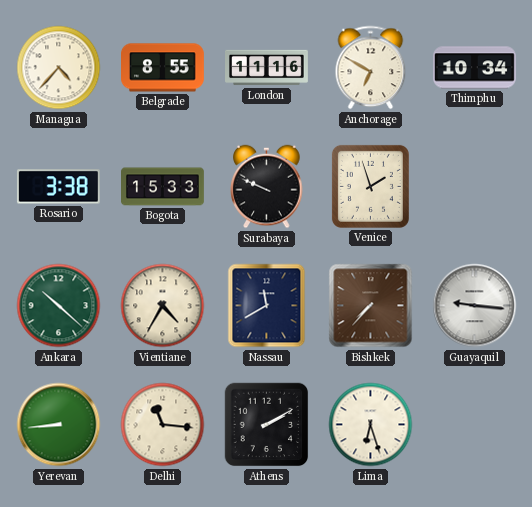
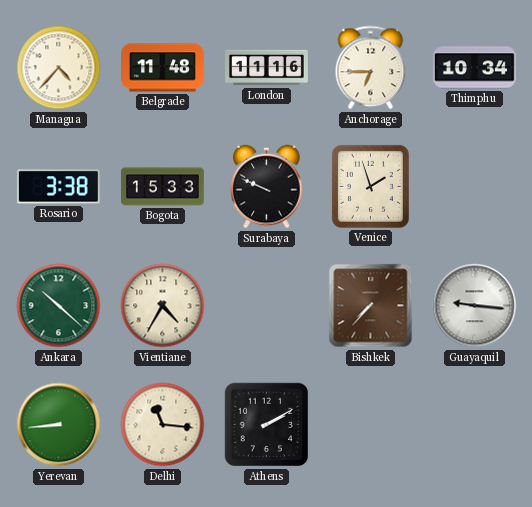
Belgrade: 8:55 -> 11:48
Anchorage: 6:50 -> 6:45
Nassau: 11:40 -> none
Lima: 6:27 -> none
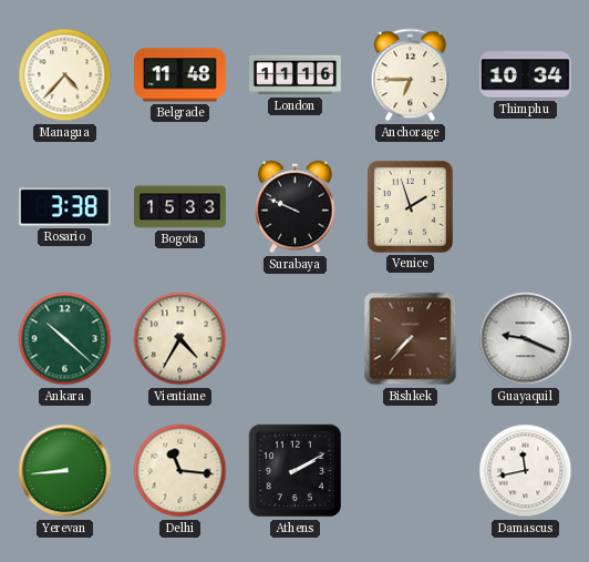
Guayaquil: 9:16 -> 9:19
Damascus: none -> 11:43
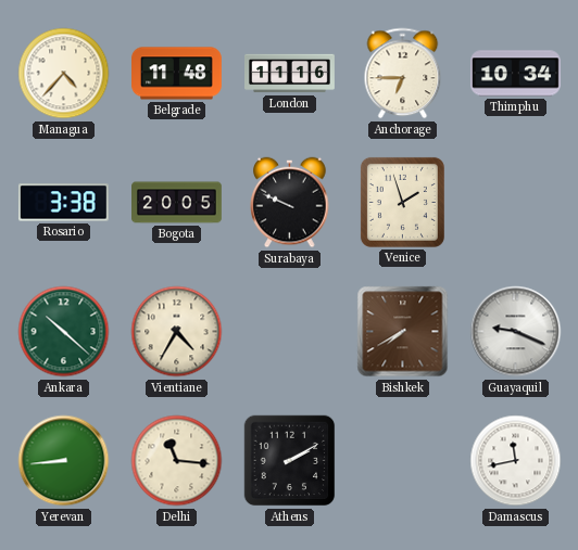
Bogota: 15:33 -> 20:05
Bishkek: 7:37 -> 7:40
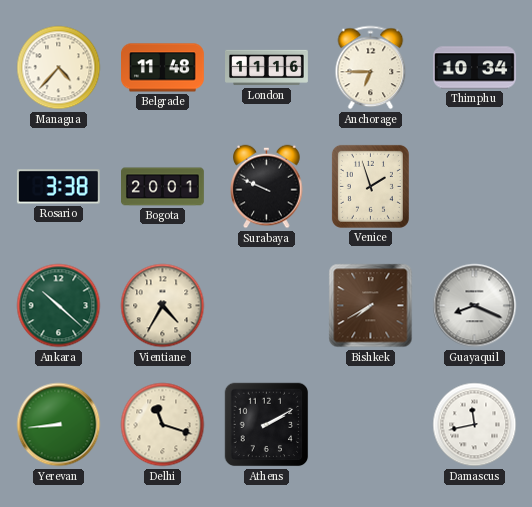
Bogota: 20:05 -> 20:01
Guayaquil: 9:19 -> 8:19
Delhi: 11:16 -> 11:18
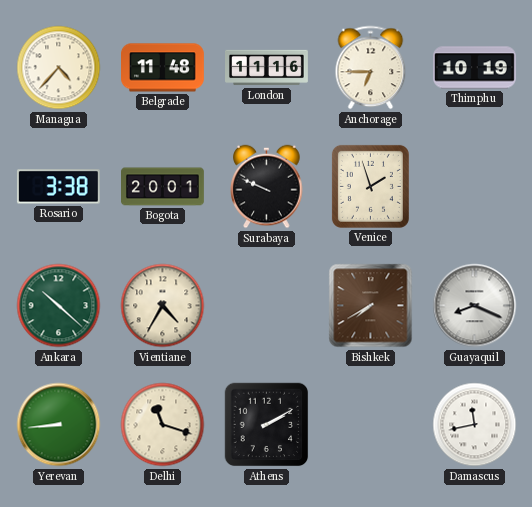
Thimphu: 10:34 -> 10:19
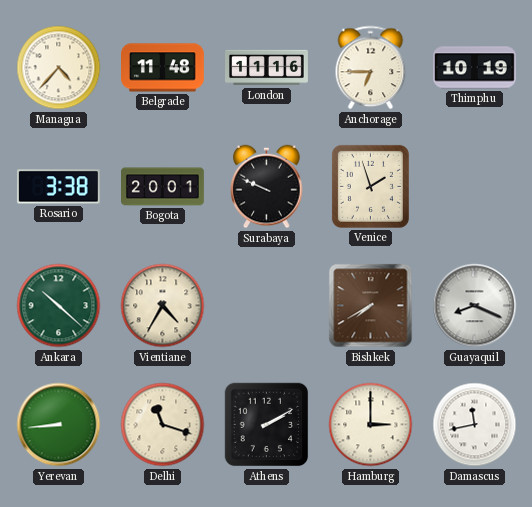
Hamburg: none -> 3:00
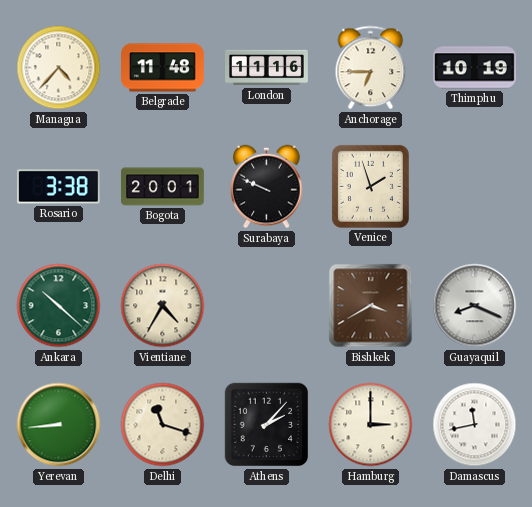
Bishkek: 7:40 -> 3:40
Athens: 2:10 -> 2:07
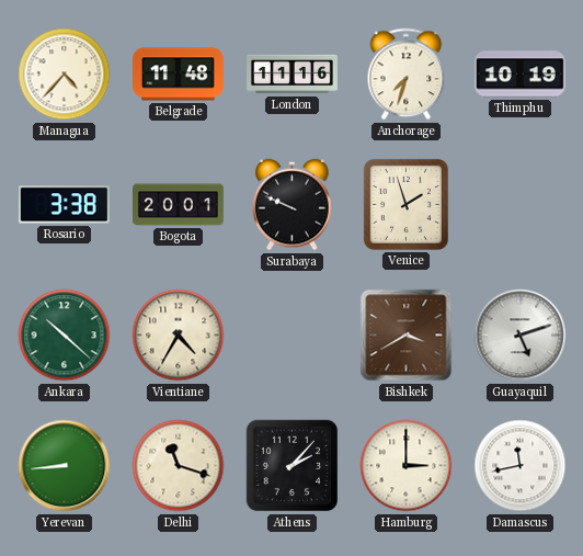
Anchorage: 6:45 -> 7:33
Guayaquil: 8:19 -> 5:12
